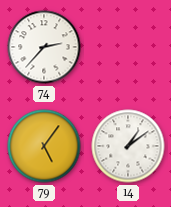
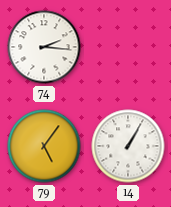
74: 2:37 -> 2:16
14: 1:09 -> 1:05
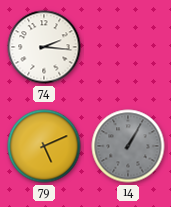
79: 5:06 -> 5:11
14 dial: white -> grey
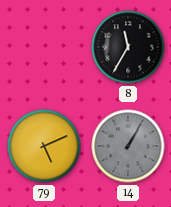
74: 2:16 -> none
8: none -> 11:35
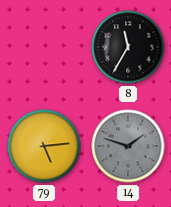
79: 5:11 -> 5:14
14: 1:05 -> 1:48
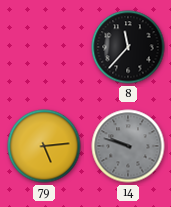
8: 11:35 -> 11:37
14: 1:48 -> 9:48
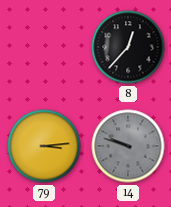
8: 11:37 -> 12:37
79: 5:14 -> 3:14
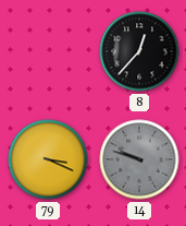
79: 3:14 -> 3:19
